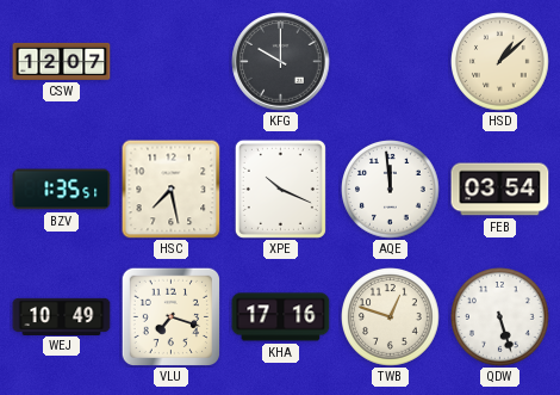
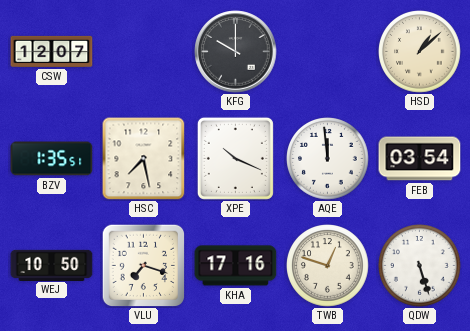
WEJ: 10:49 -> 10:50
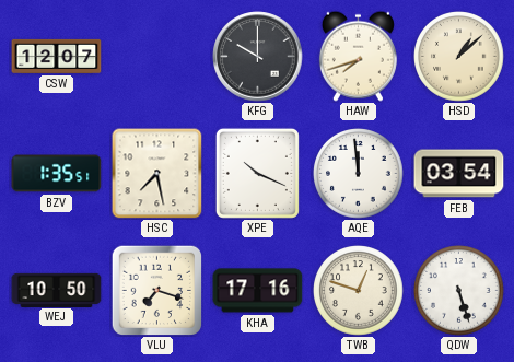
HAW: none -> 7:42
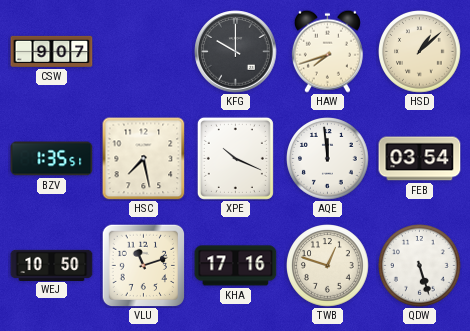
CSW: 12:07 -> 9:07
VLU: 7:18 -> 11:12
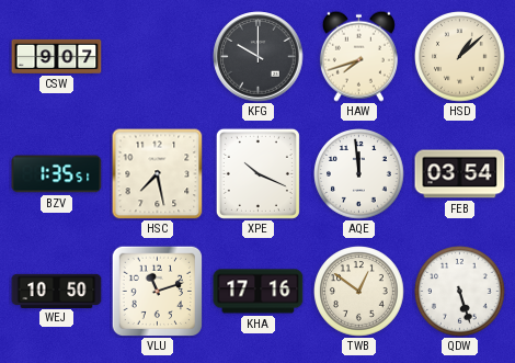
TWB: 12:48 -> 12:51
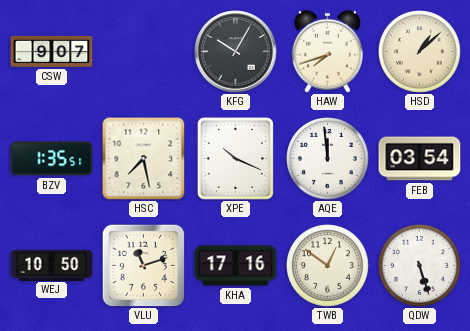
KFG: 10:00 -> 10:05
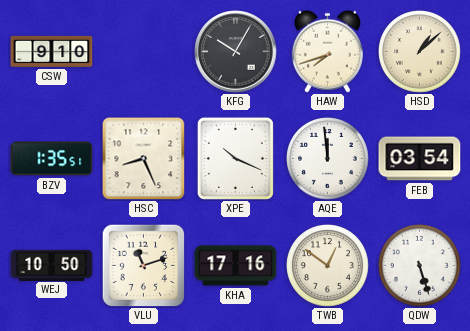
CSW: 9:07 -> 9:10
HSC: 7:28 -> 8:26
